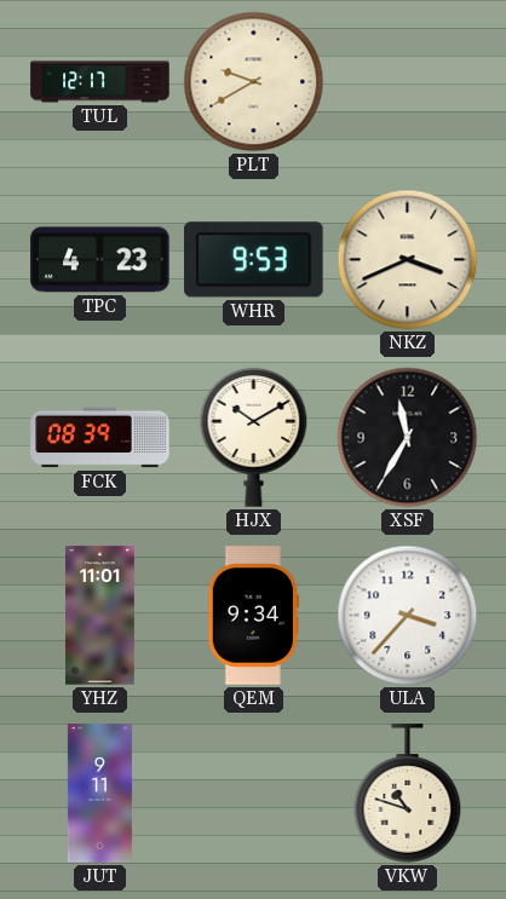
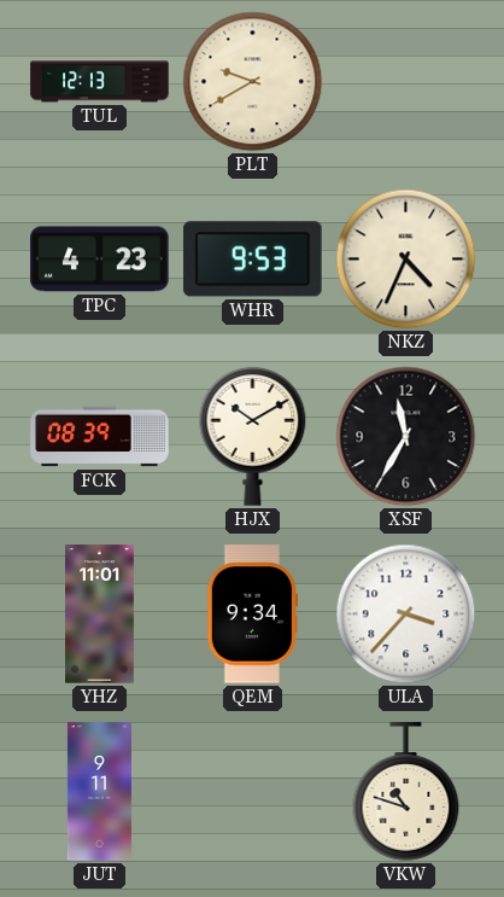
TUL: 12:17 -> 12:13
NKZ: 3:41 -> 4:34
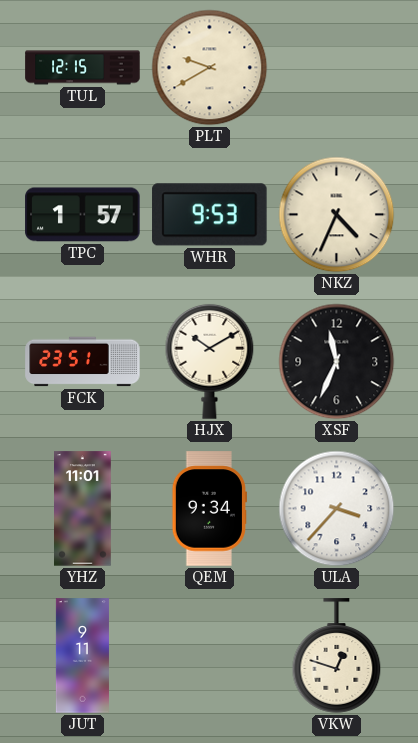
TUL: 12:13 -> 12:15
TPC: 4:23 -> 1:57
FCK: 08:39 -> 23:51
XSF: 11:35 -> 11:34
VKW: 10:48 -> 12:48
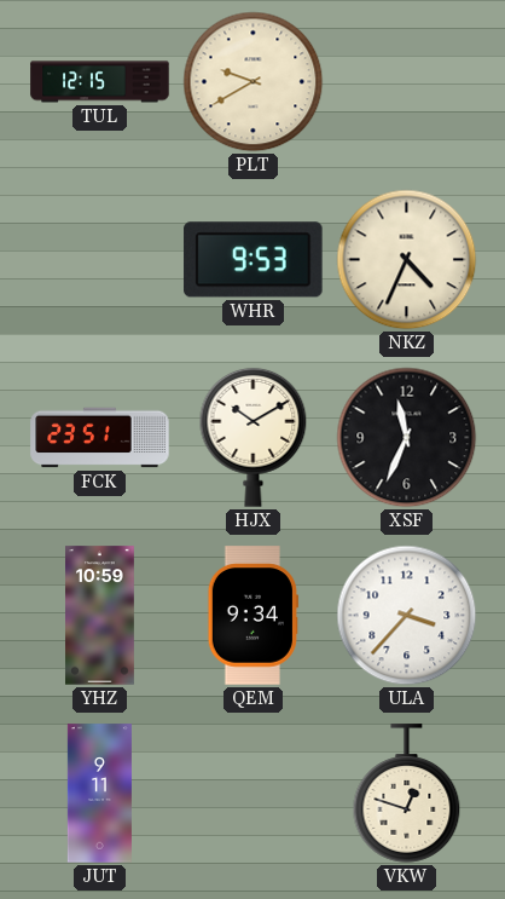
TPC: 1:57 -> none
YHZ: 11:01 -> 10:59
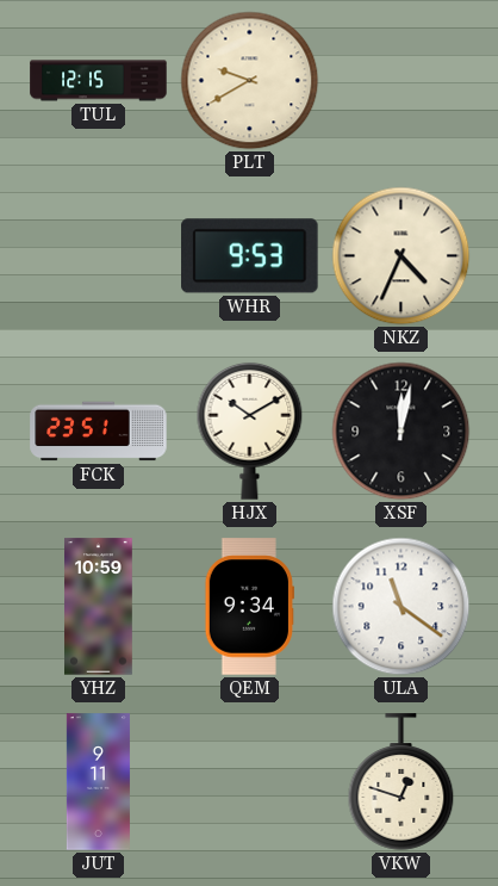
XSF: 11:34 -> 12:02
ULA: 3:37 -> 11:21
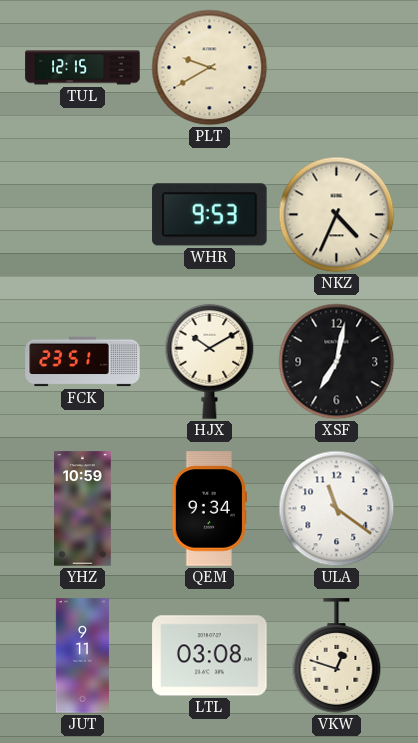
XSF: 12:02 -> 7:02
LTL: none -> 03:08
